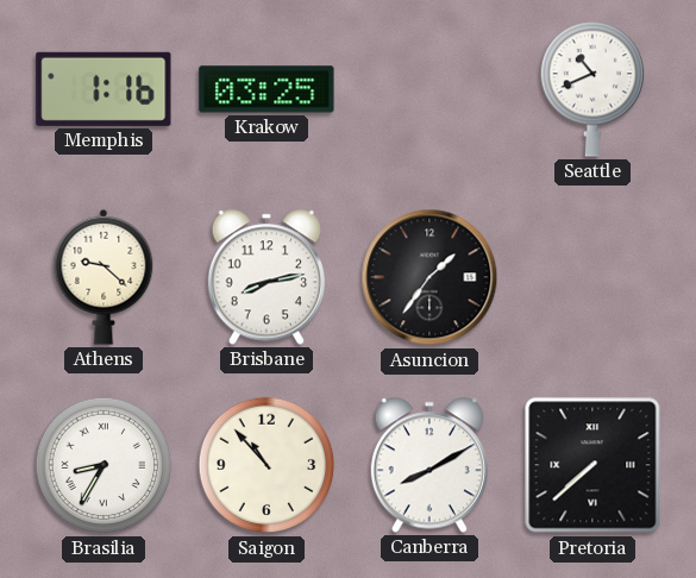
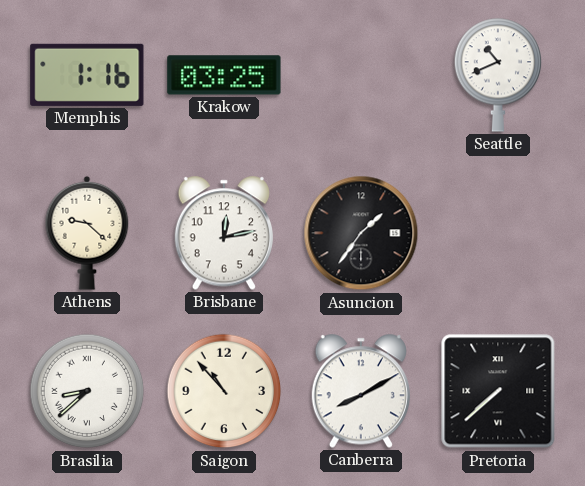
Brisbane: 8:13 -> 12:13
Brasilia: 8:35 -> 8:38
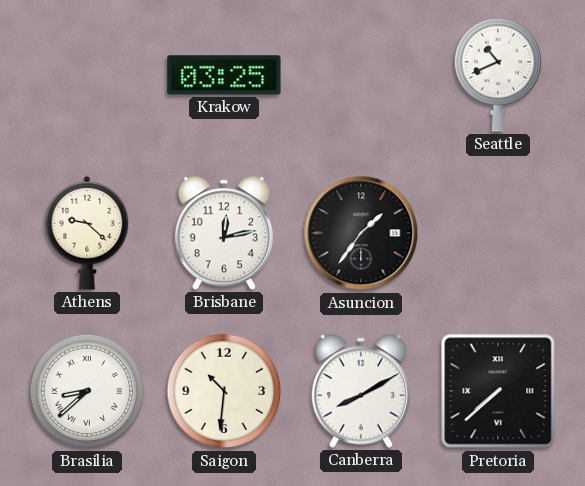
Memphis: 1:16 -> none
Saigon: 10:53 -> 10:31
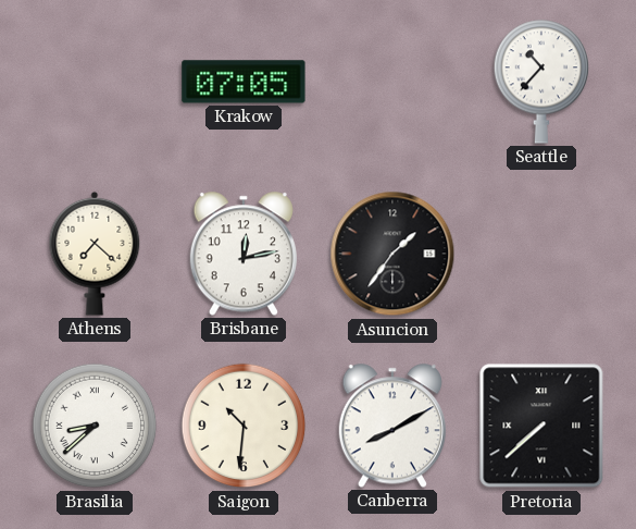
Krakow: 03:25 -> 07:05
Seattle: 10:41 -> 10:37
Athens: 9:22 -> 7:22
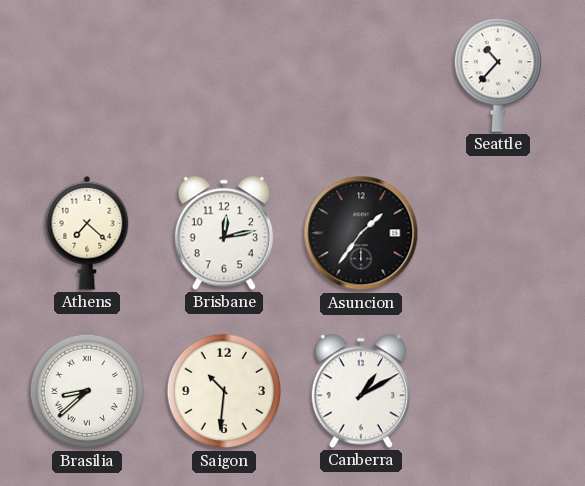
Krakow: 07:05 -> none
Canberra: 8:10 -> 1:10
Pretoria: 7:38 -> none
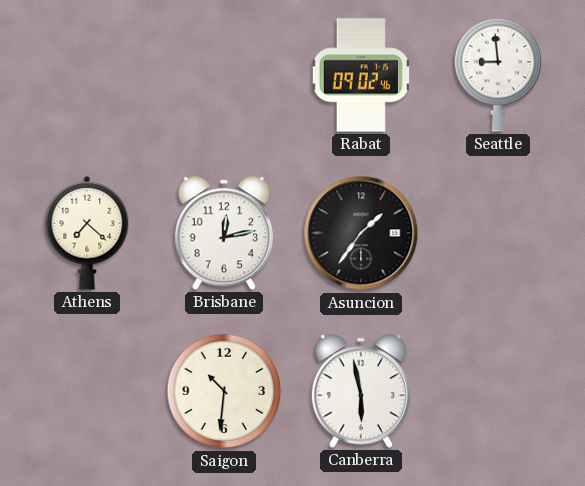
Rabat: none -> 09:02
Seattle: 10:37 -> 8:59
Brasilia: 8:38 -> none
Canberra: 1:10 -> 5:58
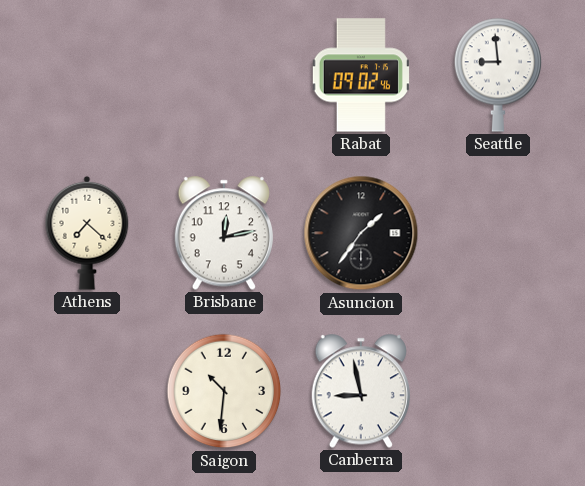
Canberra: 5:58 -> 8:58
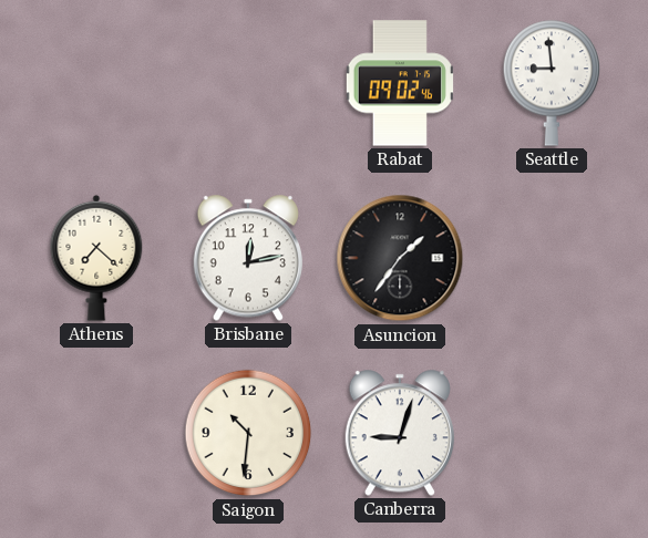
Canberra: 8:58 -> 9:03
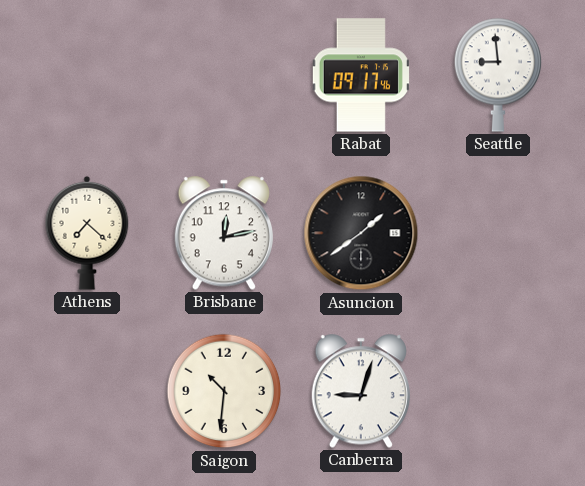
Rabat: 09:02 -> 09:17
Asuncion: 1:36 -> 1:39
